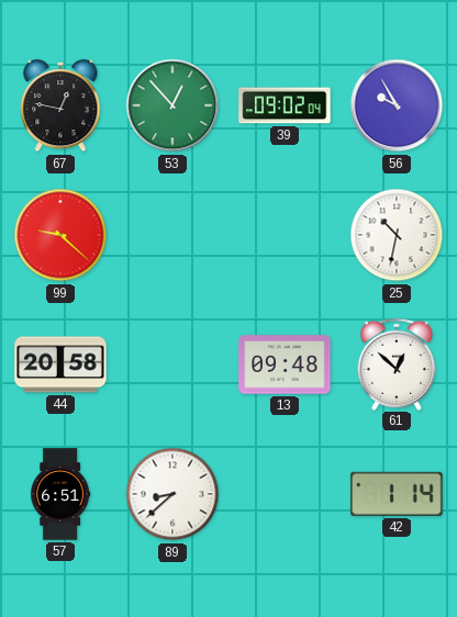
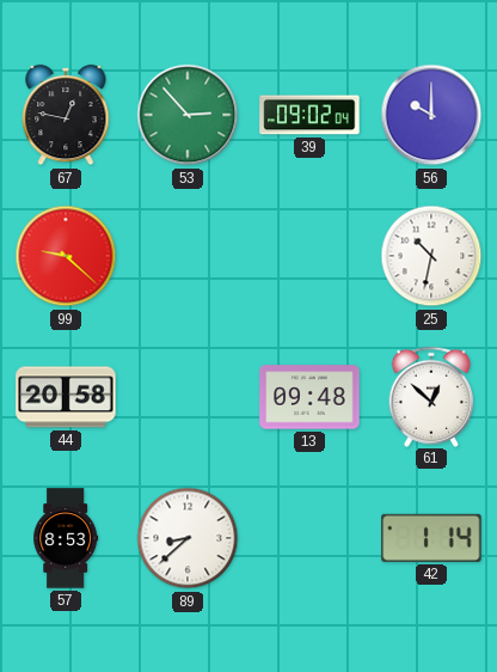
53: 12:53 -> 2:53
56: 9:55 -> 10:00
57: 6:51 -> 8:53
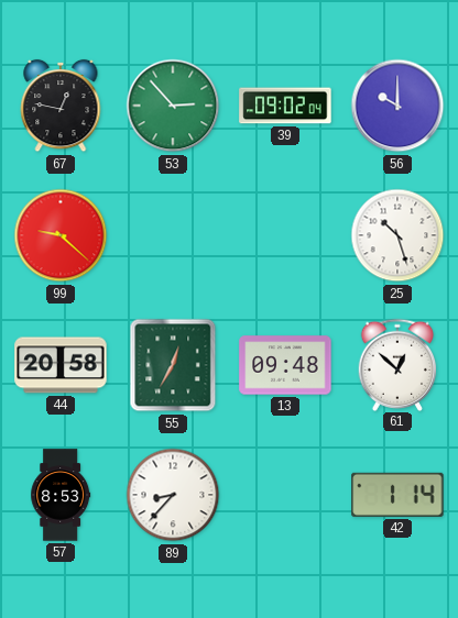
25: 10:32 -> 10:27
55: none -> 12:35
89: 8:38 -> 8:37
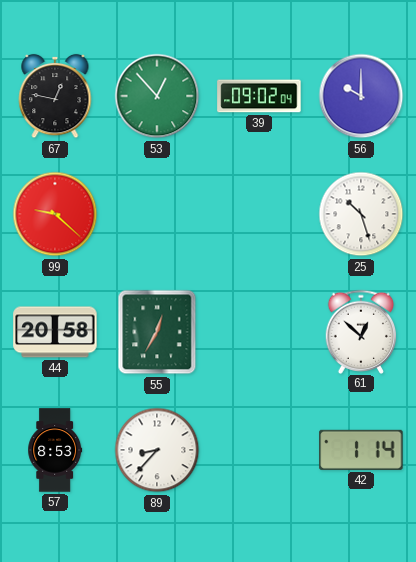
53: 2:53 -> 12:53
13: 09:48 -> none
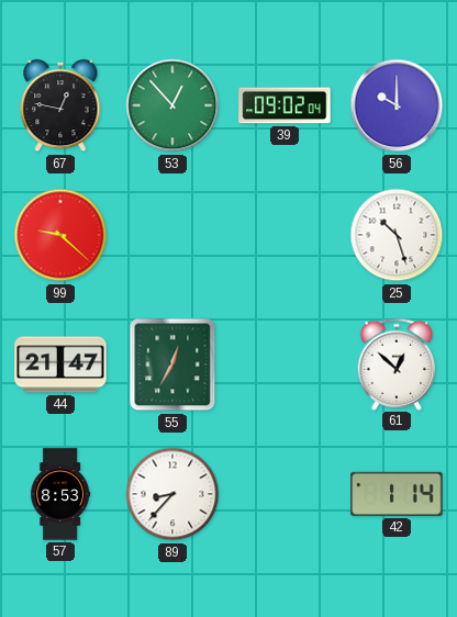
44: 20:58 -> 21:47
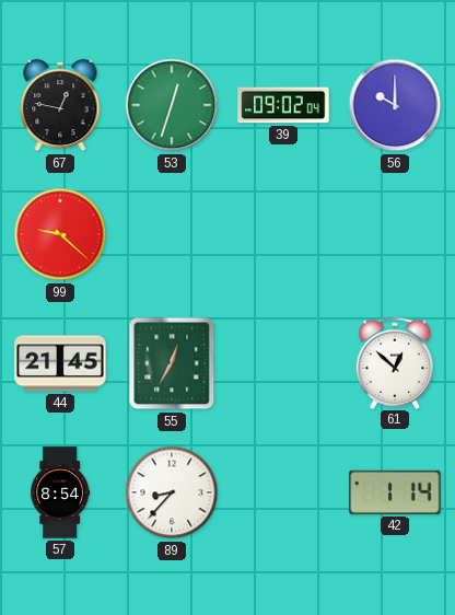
53: 12:53 -> 12:33
25: 10:27 -> none
44: 21:47 -> 21:45
57: 8:53 -> 8:54
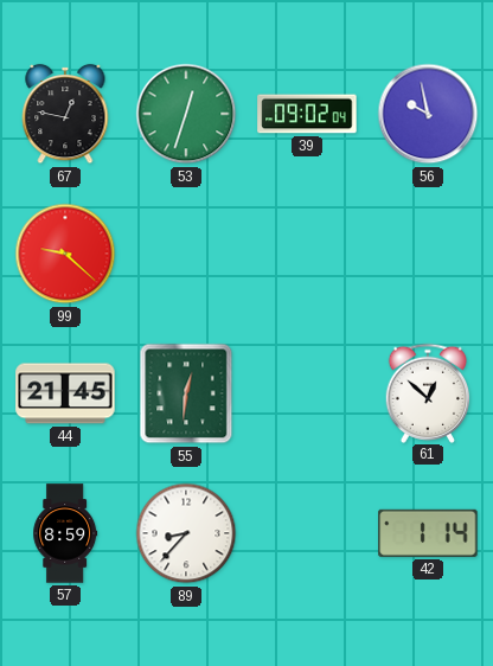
56: 10:00 -> 9:58
55: 12:35 -> 12:31
57: 8:54 -> 8:59
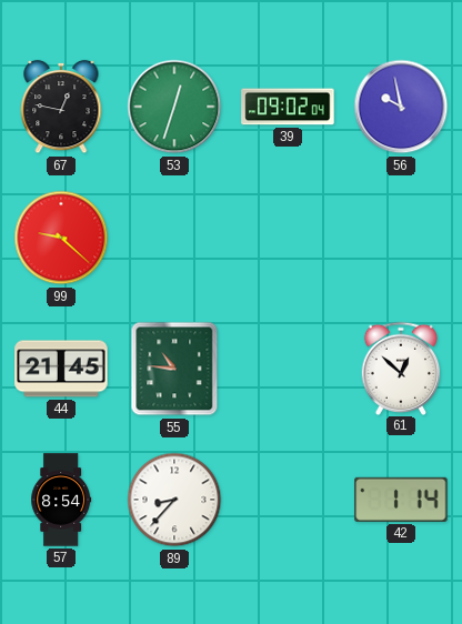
55: 12:31 -> 10:46
57: 8:59 -> 8:54
